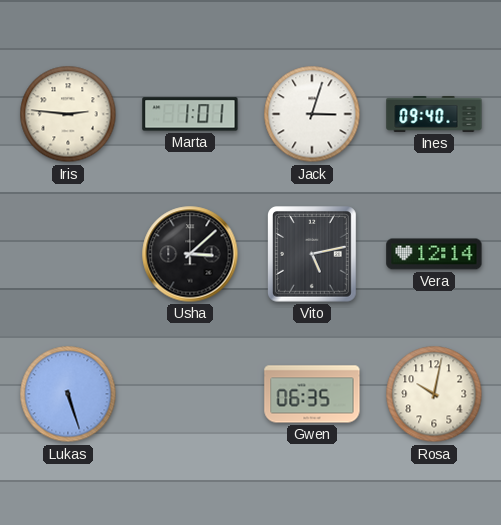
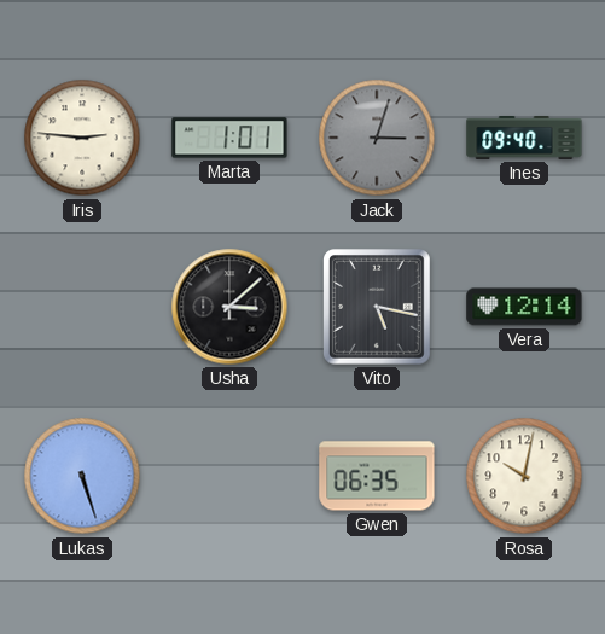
Jack dial: white -> grey
Vito: 5:13 -> 5:17
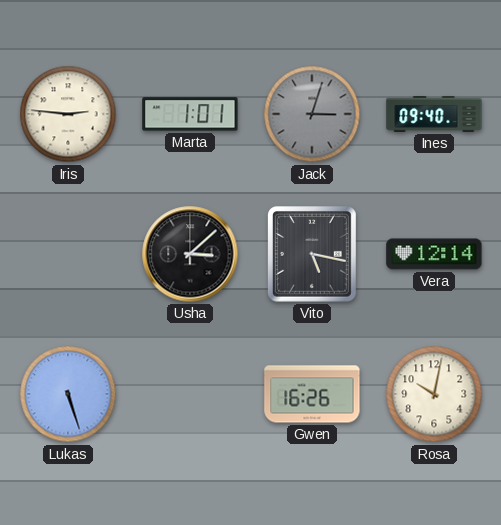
Gwen: 06:35 -> 16:26
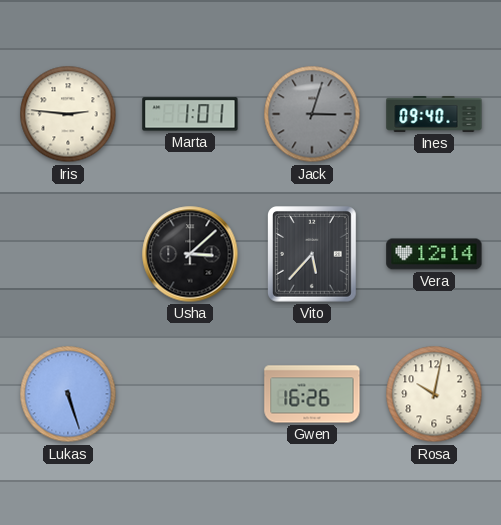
Vito: 5:17 -> 5:37
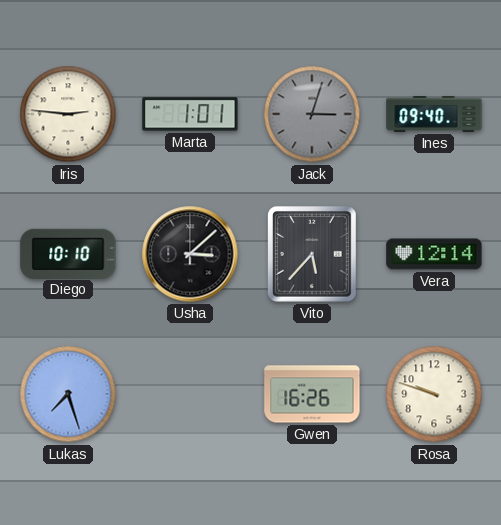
Diego: none -> 10:10
Lukas: 5:27 -> 7:27
Rosa: 10:02 -> 9:48
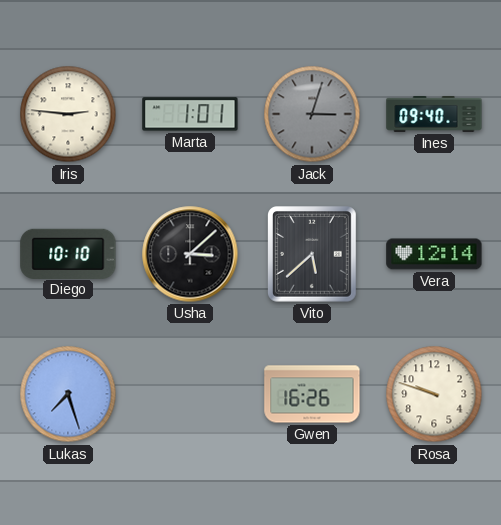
Vito: 5:37 -> 5:38
